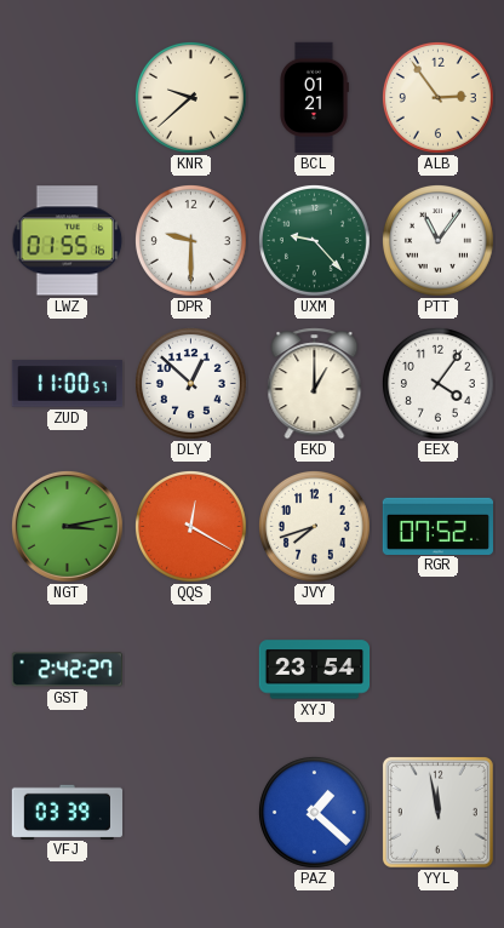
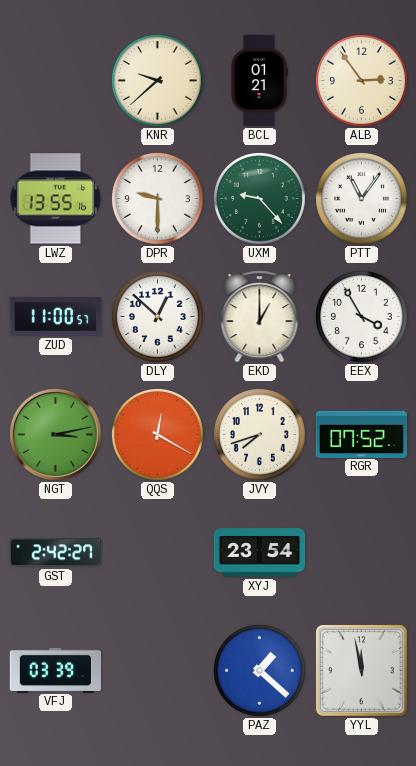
LWZ: 01:55 -> 13:55
EEX: 4:06 -> 3:55
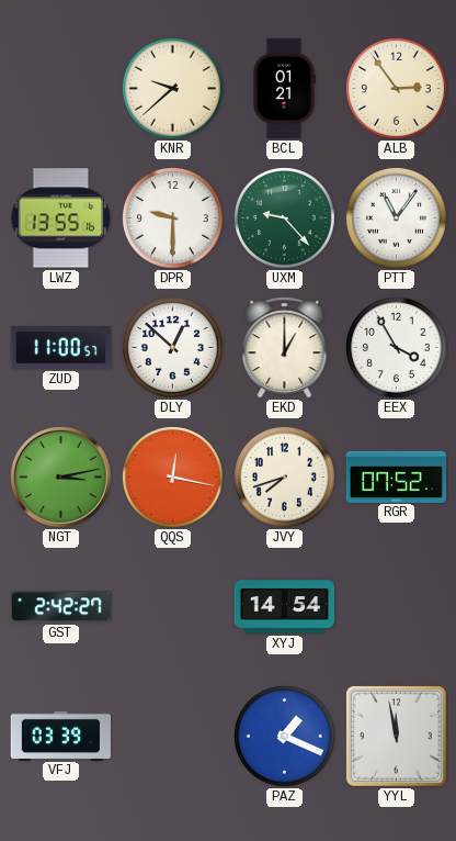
QQS: 12:20 -> 12:17
XYJ: 23:54 -> 14:54
PAZ: 1:22 -> 1:19
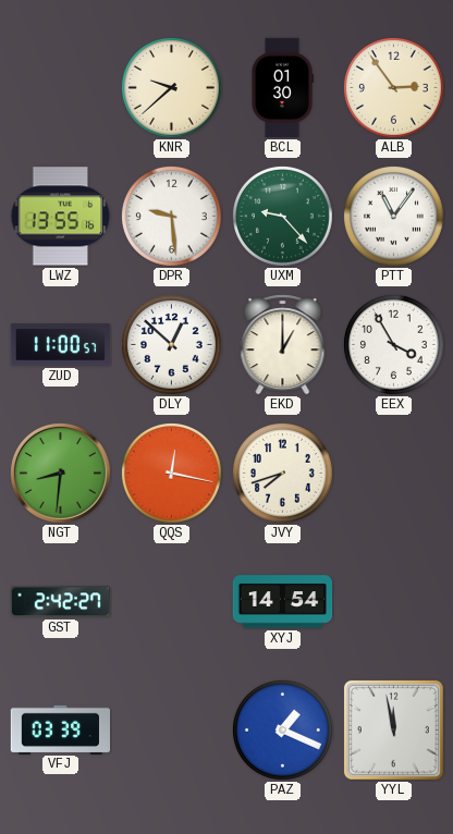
BCL: 01:21 -> 01:30
DPR: 9:30 -> 9:29
NGT: 3:13 -> 8:31
RGR: 07:52 -> none
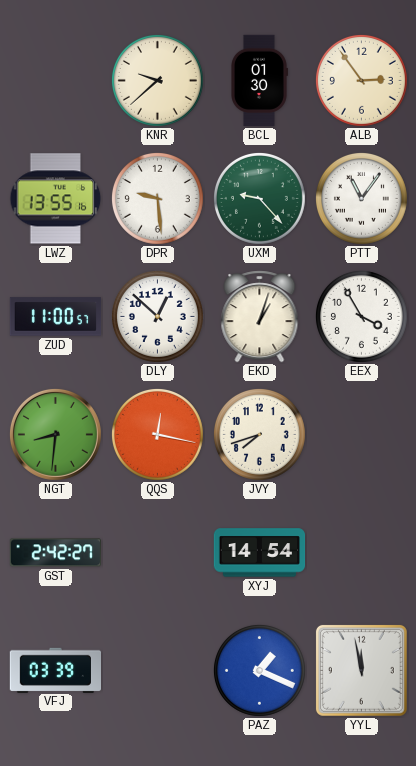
EKD: 1:00 -> 1:03
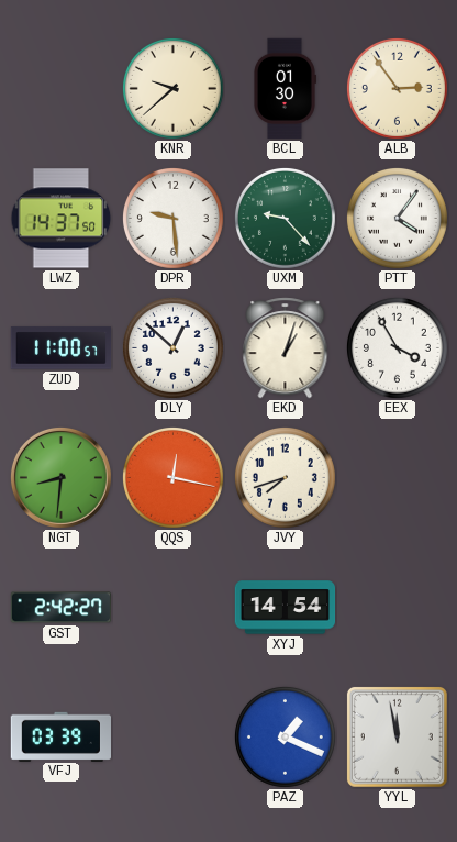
LWZ: 13:55 -> 14:37
PTT: 11:06 -> 4:06
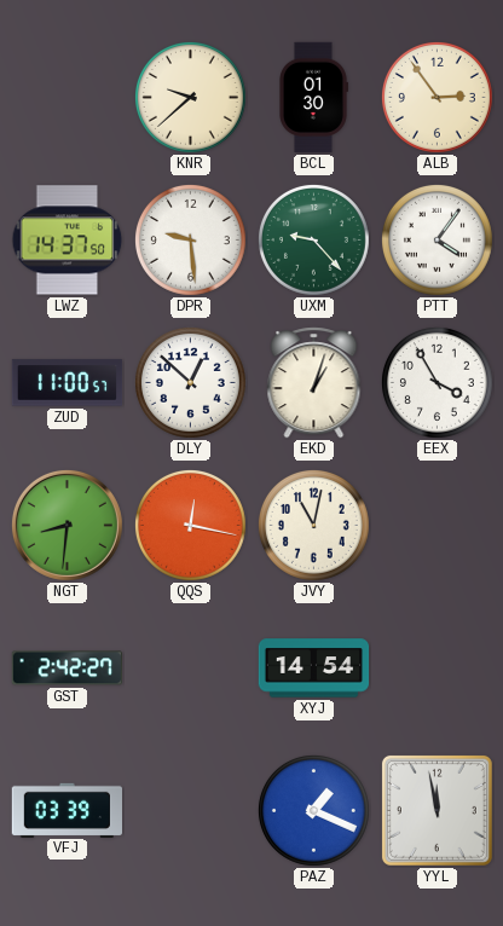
JVY: 7:42 -> 11:02
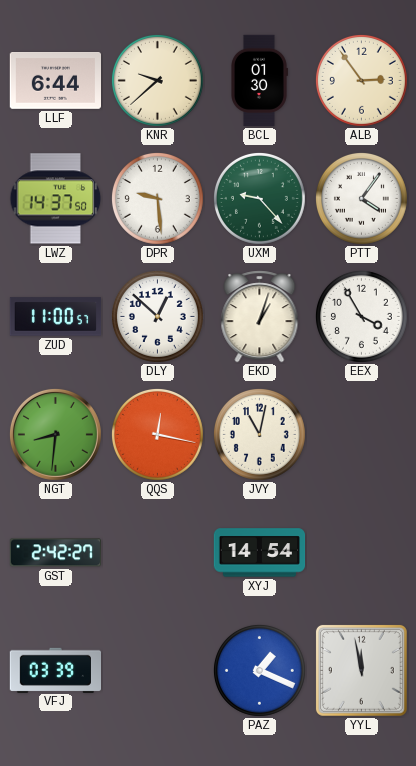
LLF: none -> 6:44
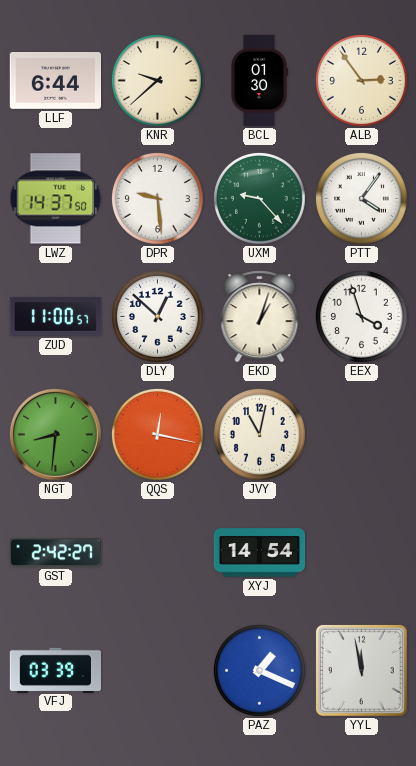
EEX: 3:55 -> 3:57
